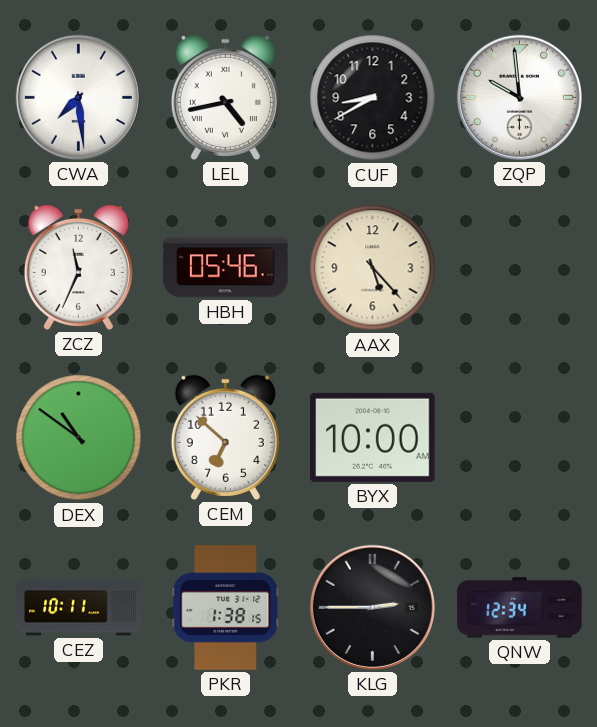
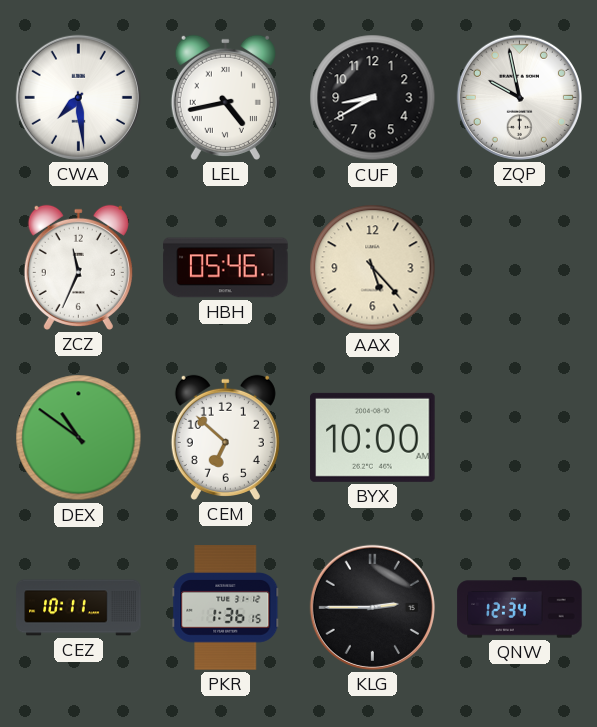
ZQP: 9:59 -> 9:58
PKR: 1:38 -> 1:36
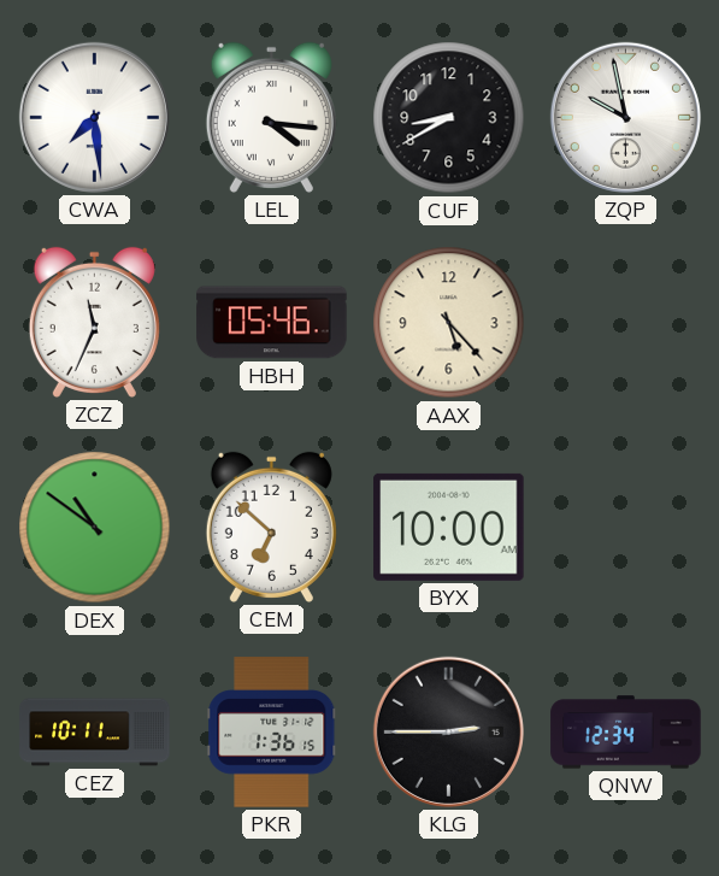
LEL: 4:43 -> 4:16
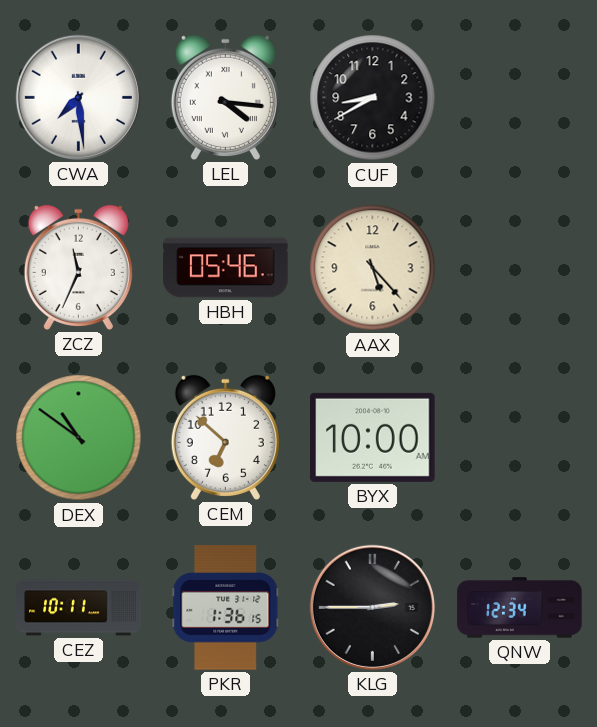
ZQP: 9:58 -> none
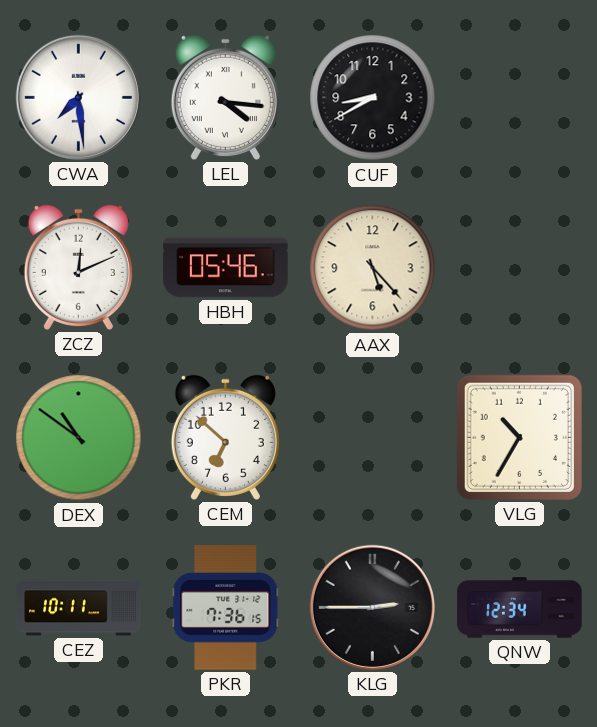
ZCZ: 11:34 -> 12:11
BYX: 10:00 -> none
VLG: none -> 10:35
PKR: 1:36 -> 7:36
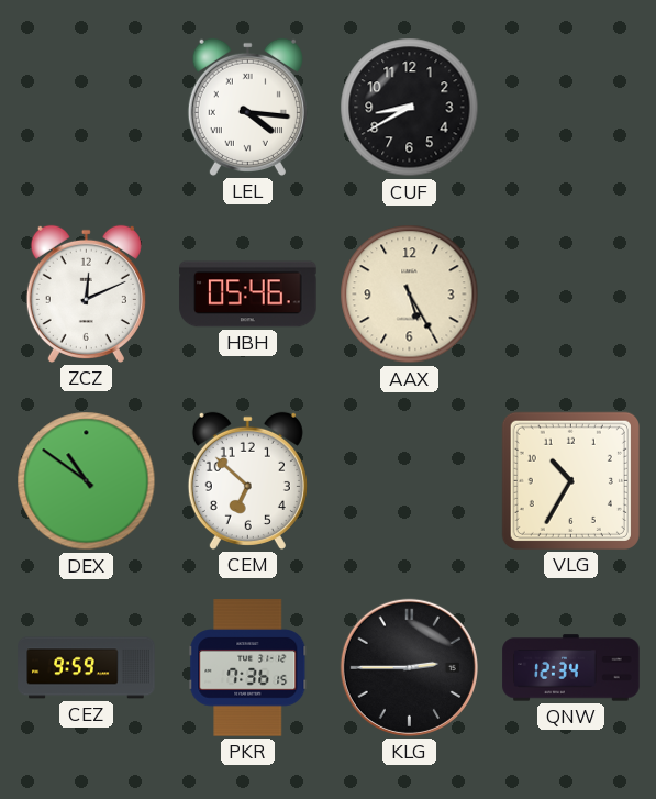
CWA: 7:29 -> none
AAX: 5:23 -> 5:25
CEZ: 10:11 -> 9:59
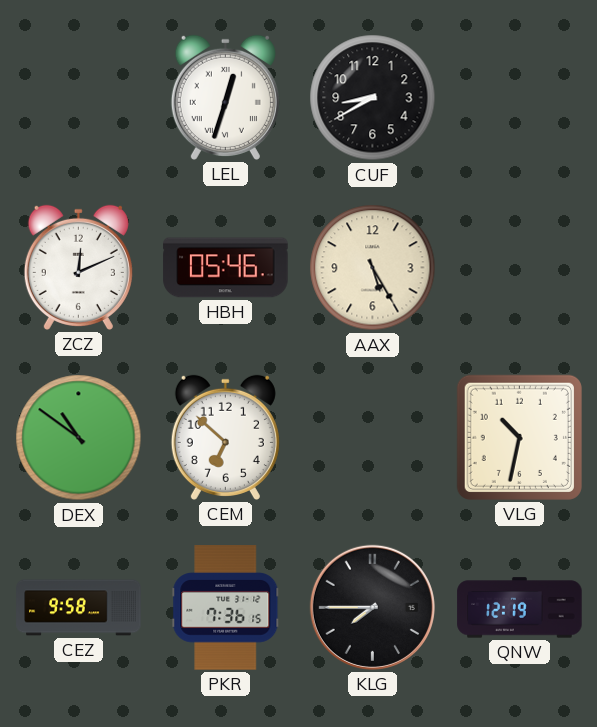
LEL: 4:16 -> 12:33
VLG: 10:35 -> 10:32
CEZ: 9:59 -> 9:58
KLG: 2:45 -> 7:45
QNW: 12:34 -> 12:19
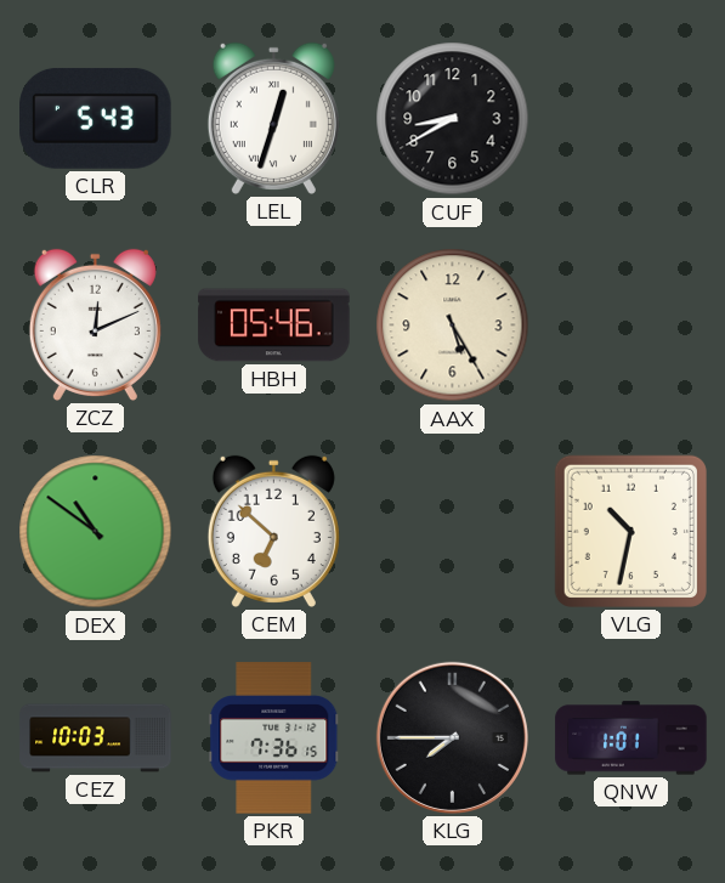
CLR: none -> 5:43
CEZ: 9:58 -> 10:03
QNW: 12:19 -> 1:01
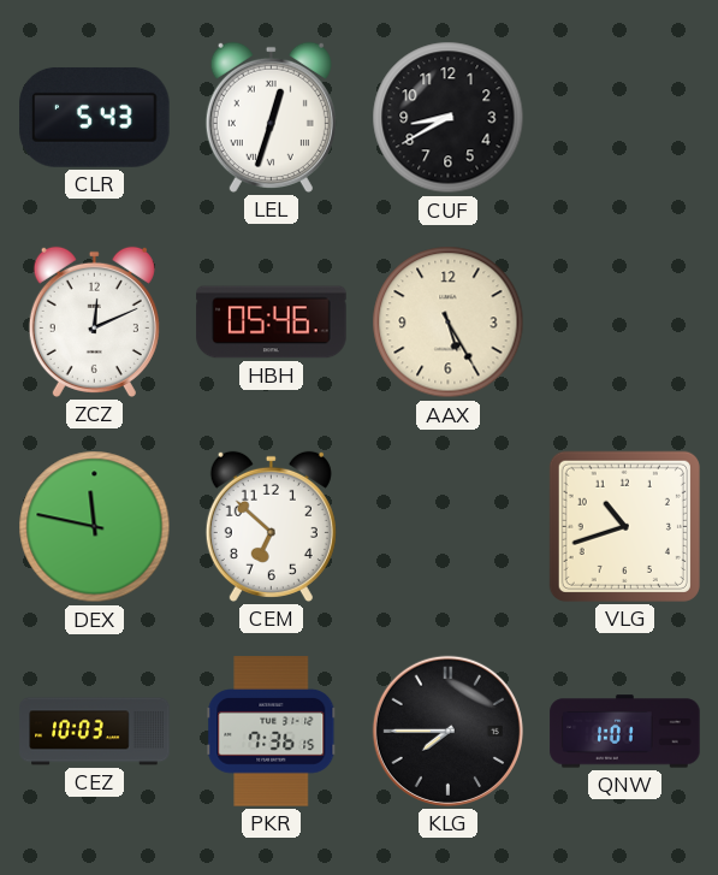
DEX: 10:51 -> 11:47
VLG: 10:32 -> 10:42
